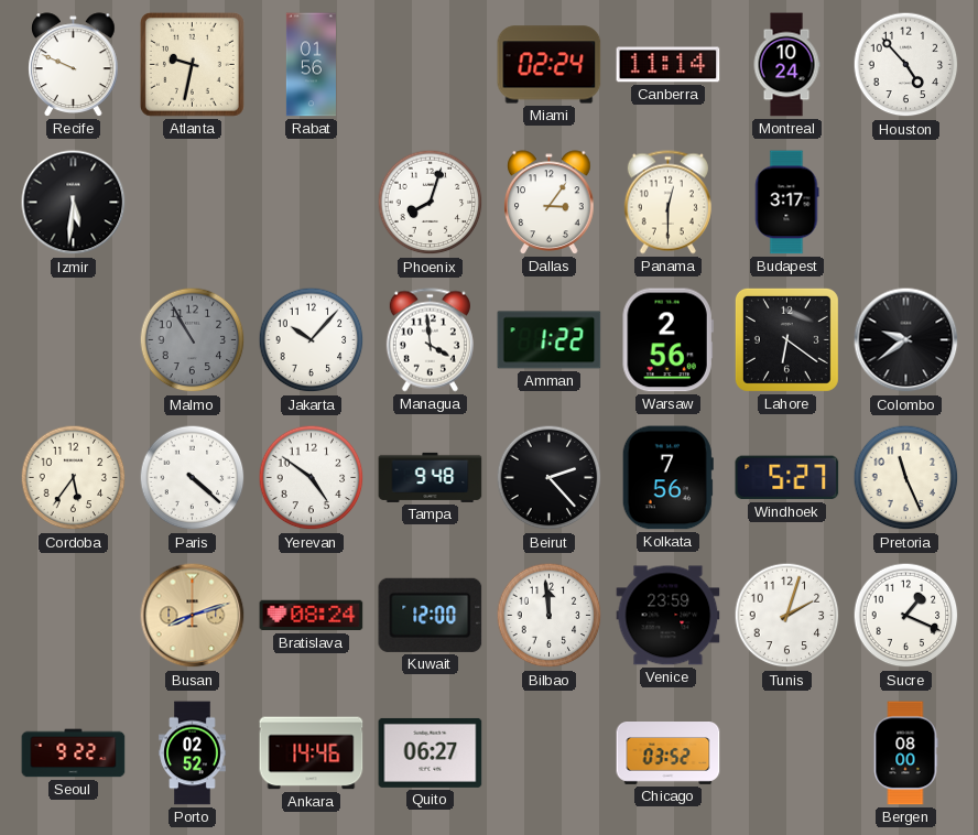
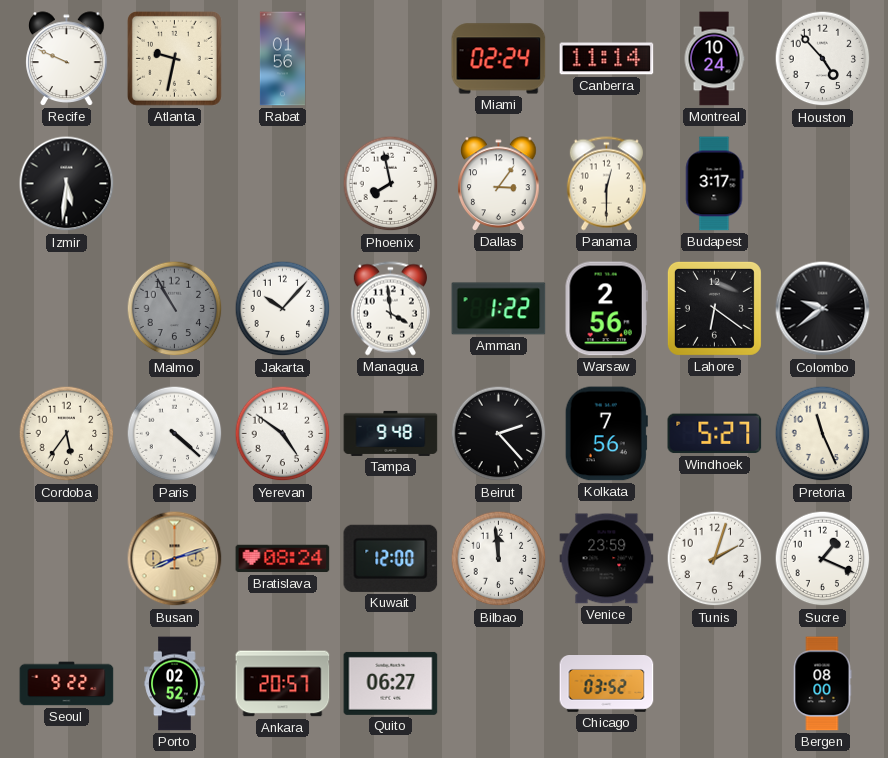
Phoenix: 8:03 -> 7:58
Ankara: 14:46 -> 20:57
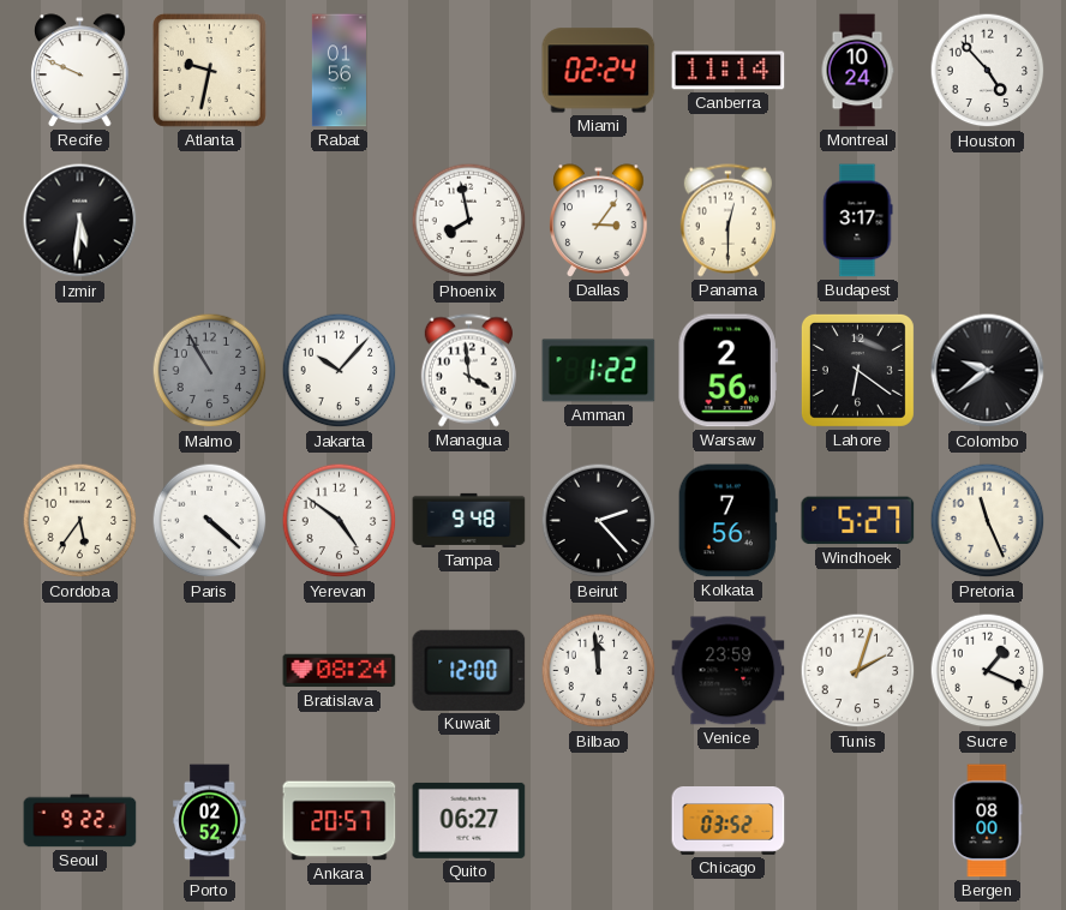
Busan: 8:12 -> none
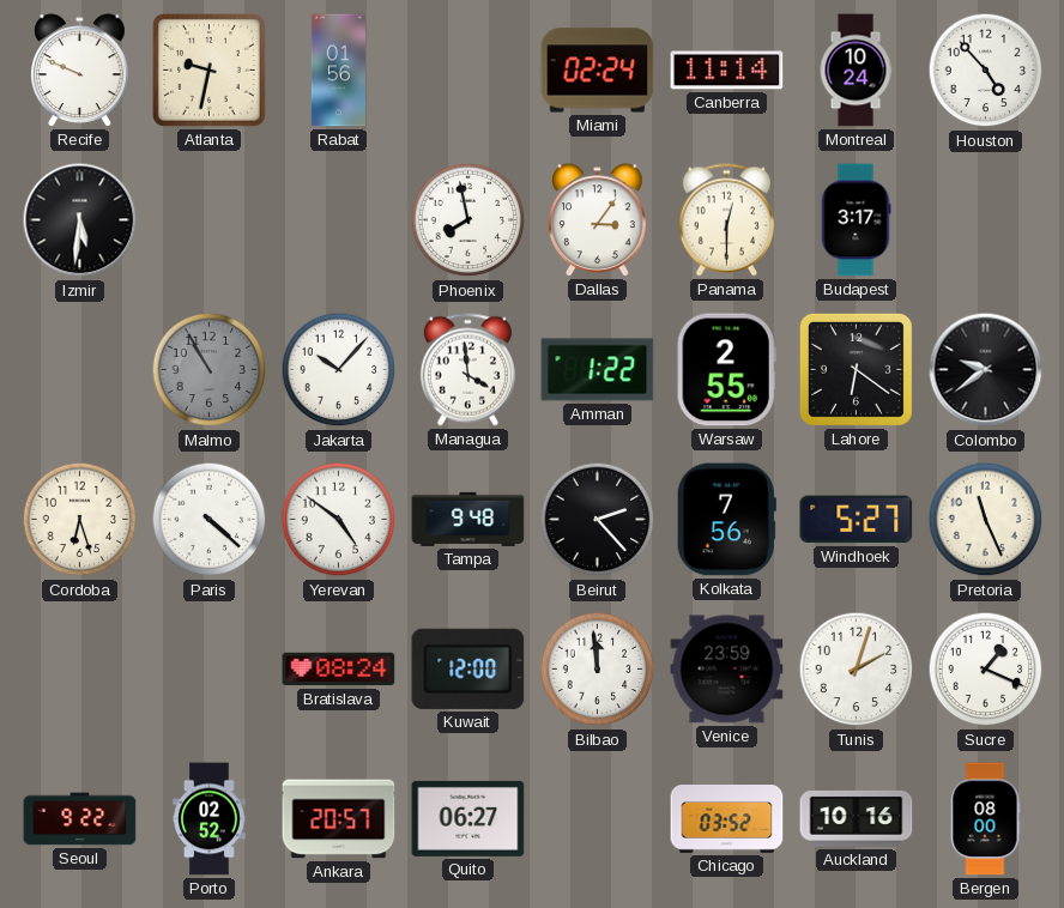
Warsaw: 2:56 -> 2:55
Cordoba: 5:36 -> 6:27
Auckland: none -> 10:16
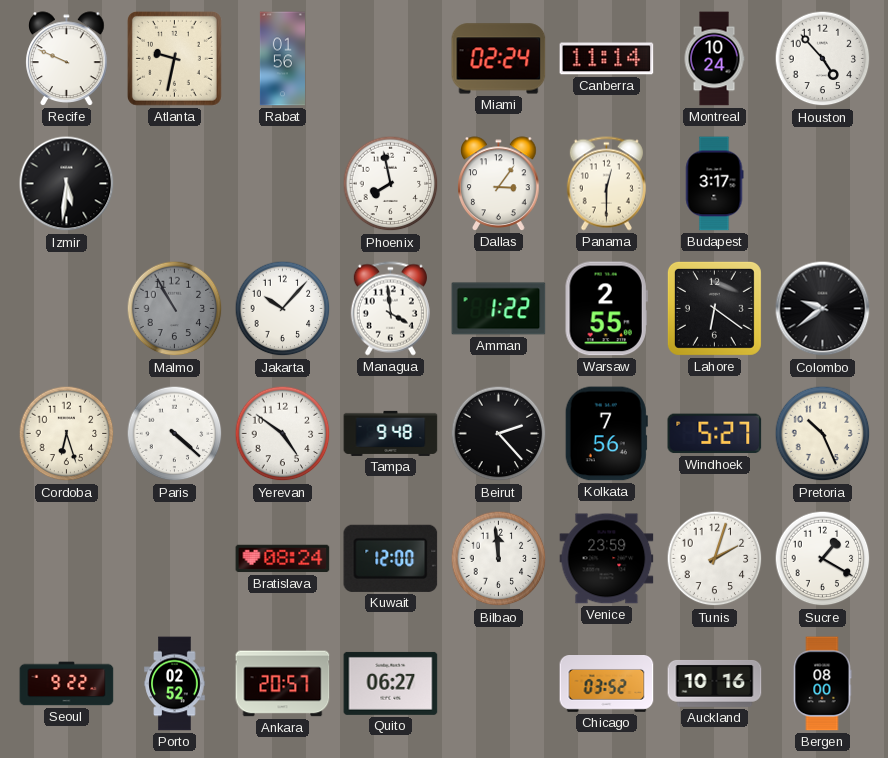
Pretoria: 11:26 -> 10:26
Sucre: 1:19 -> 1:20
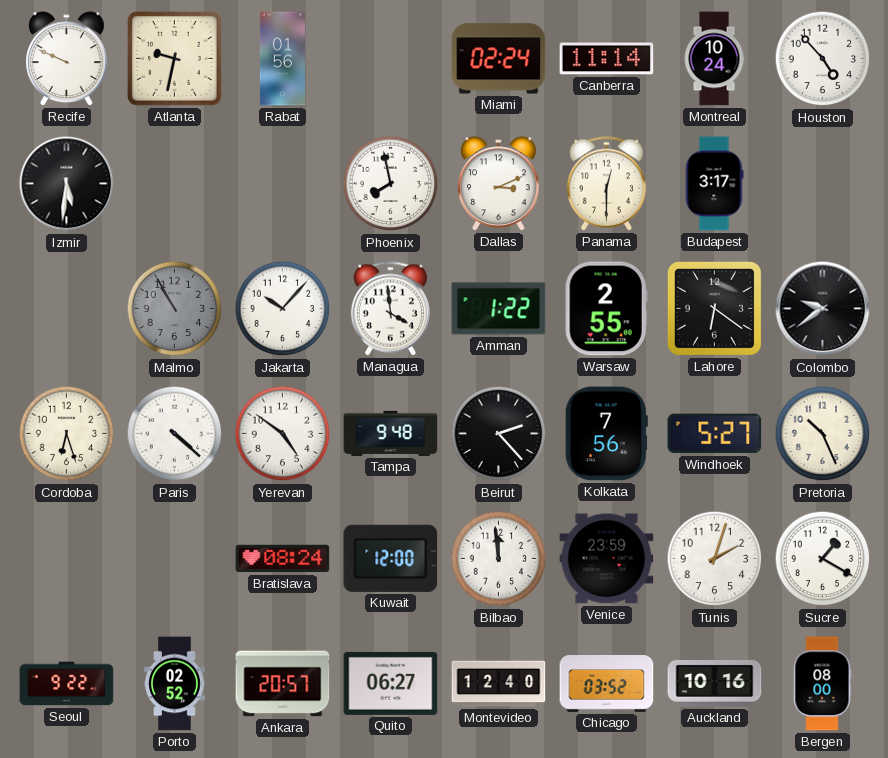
Dallas: 3:06 -> 3:11
Montevideo: none -> 12:40
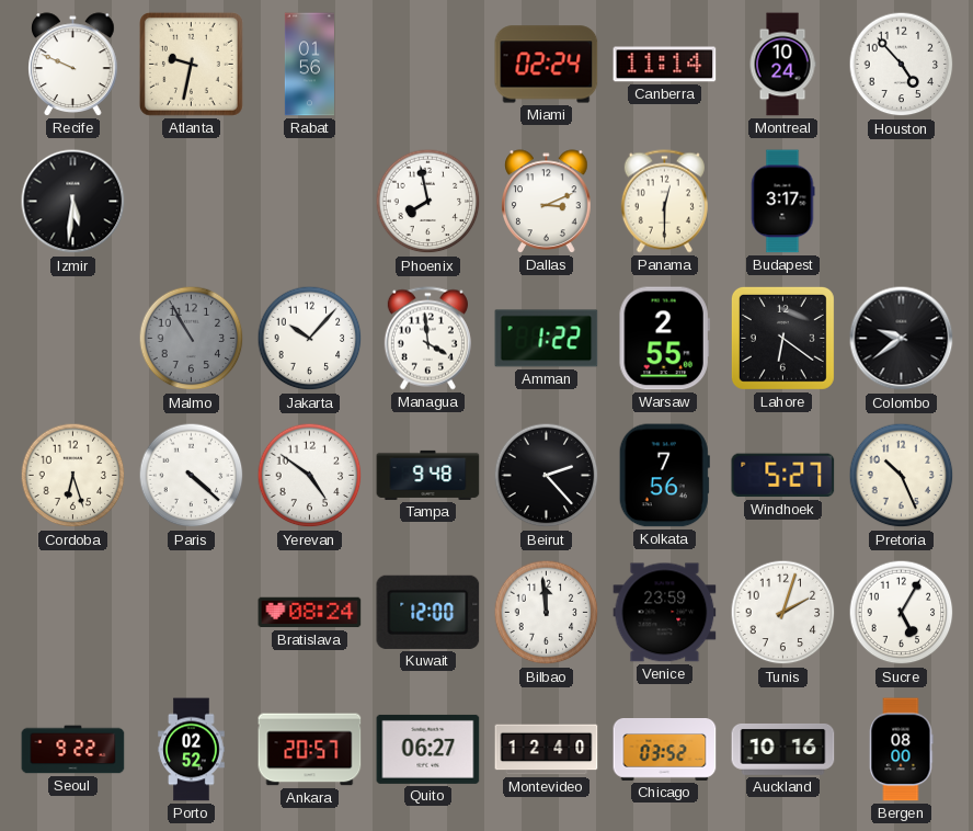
Sucre: 1:20 -> 5:05
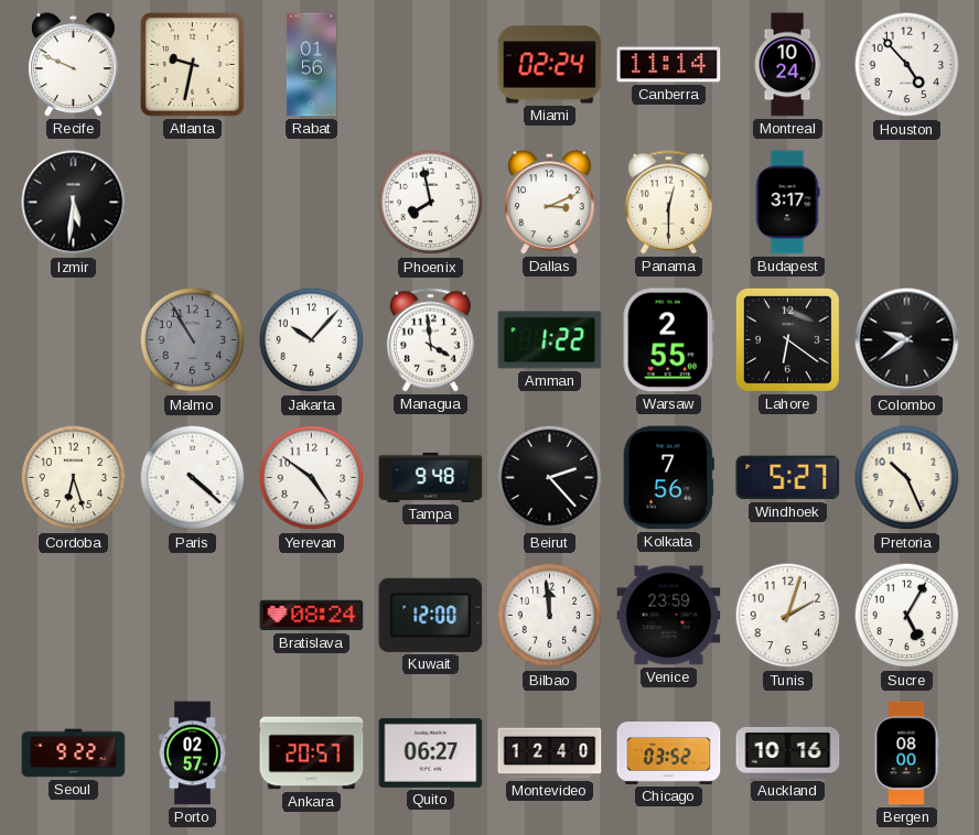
Porto: 02:52 -> 02:57
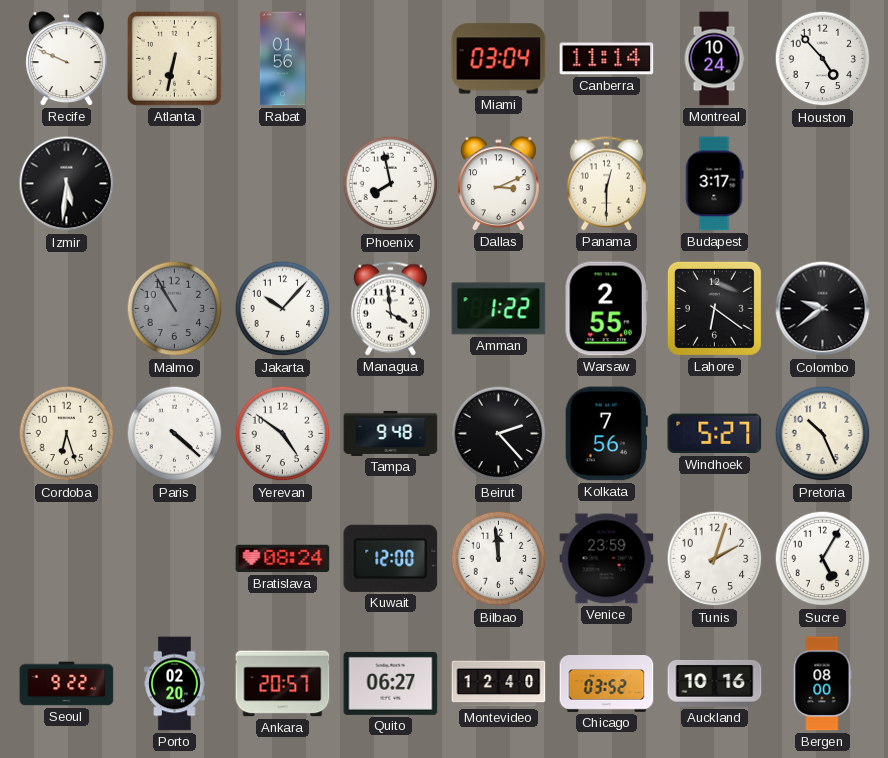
Atlanta: 9:32 -> 6:32
Miami: 02:24 -> 03:04
Porto: 02:57 -> 02:20
